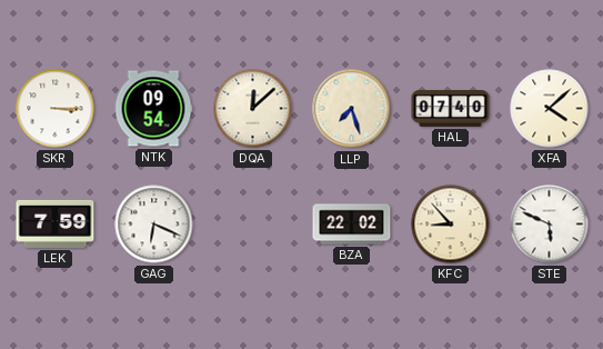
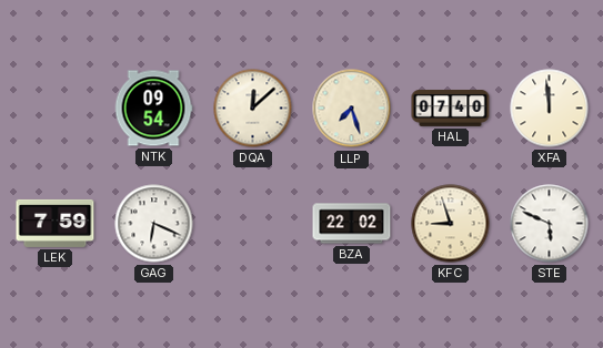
SKR: 3:15 -> none
XFA: 4:08 -> 11:59
KFC: 8:53 -> 8:57
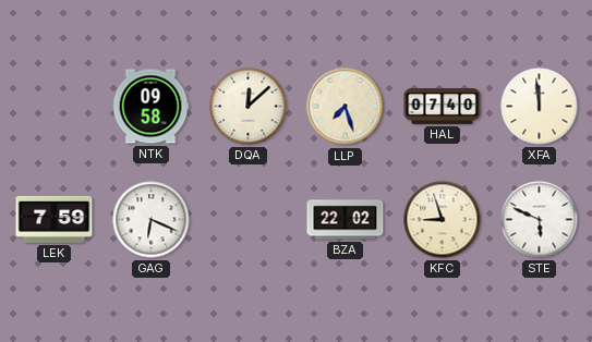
NTK: 09:54 -> 09:58
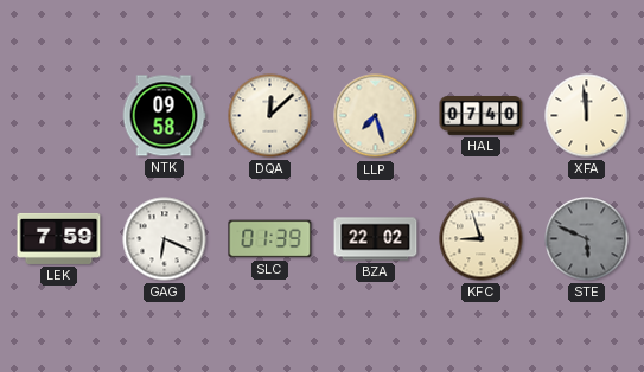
SLC: none -> 01:39
STE dial: white -> grey
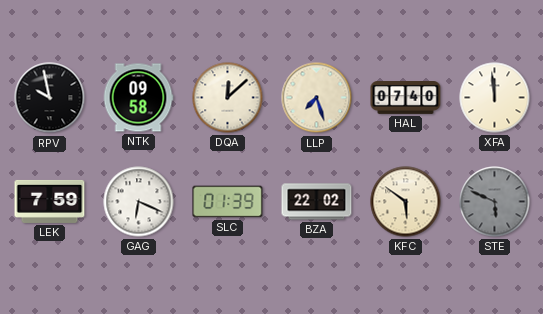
RPV: none -> 9:58
KFC: 8:57 -> 5:51
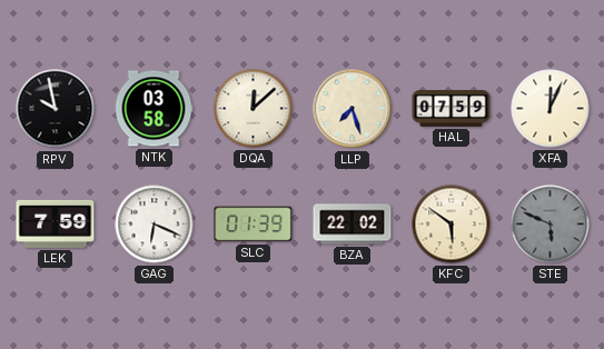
NTK: 09:58 -> 03:58
HAL: 07:40 -> 07:59
XFA: 11:59 -> 12:04
